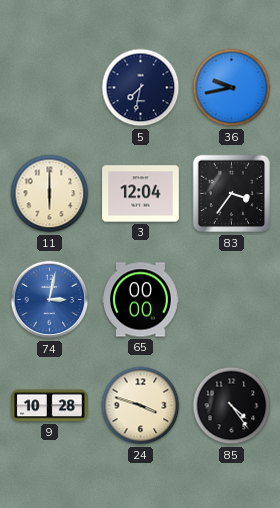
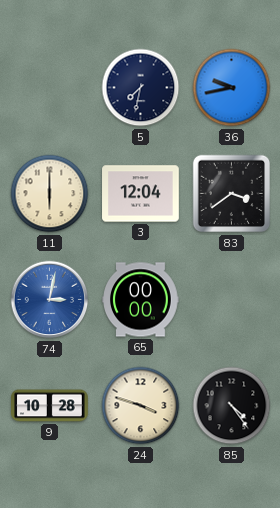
83: 3:36 -> 3:39
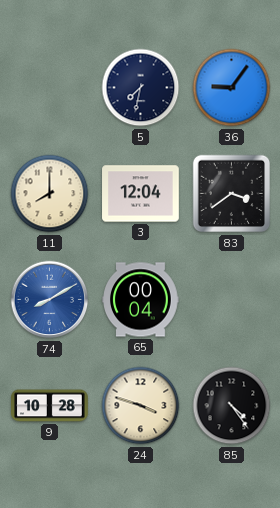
36: 9:43 -> 9:06
11: 6:00 -> 8:00
74: 3:02 -> 8:10
65: 00:00 -> 00:04
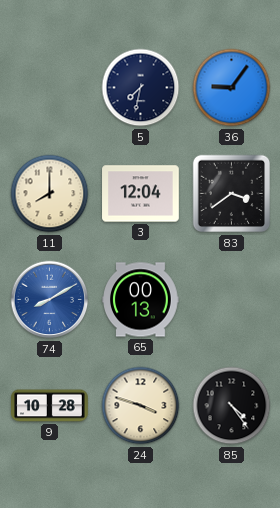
65: 00:04 -> 00:13
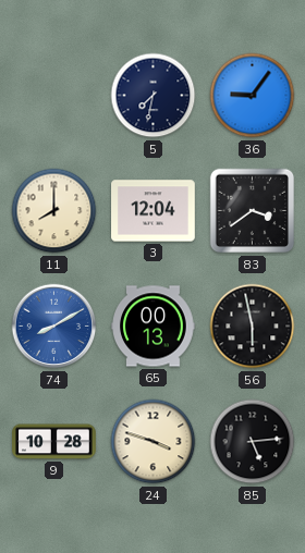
56: none -> 5:58
85: 4:24 -> 5:14
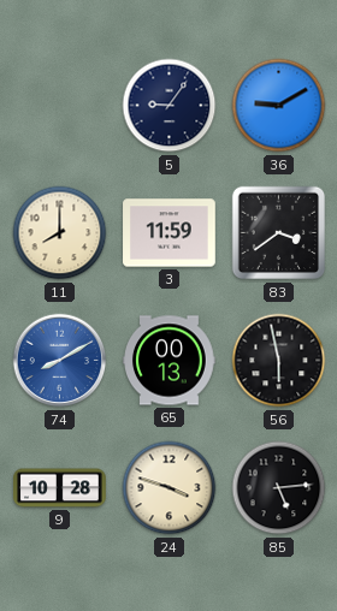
5: 7:32 -> 9:06
36: 9:06 -> 9:10
3: 12:04 -> 11:59
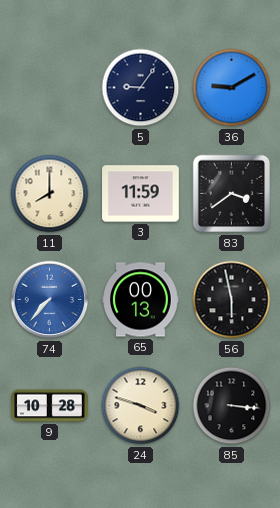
74: 8:10 -> 7:37
85: 5:14 -> 3:16
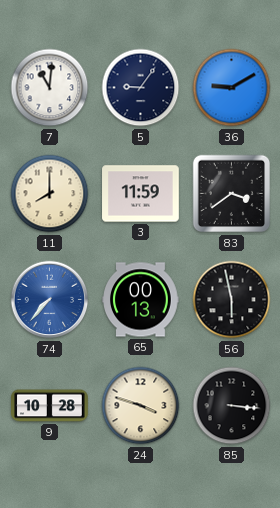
7: none -> 11:01
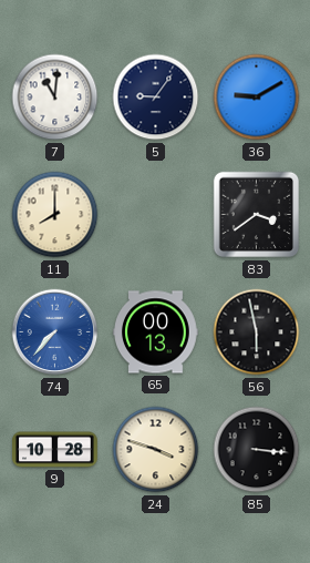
3: 11:59 -> none
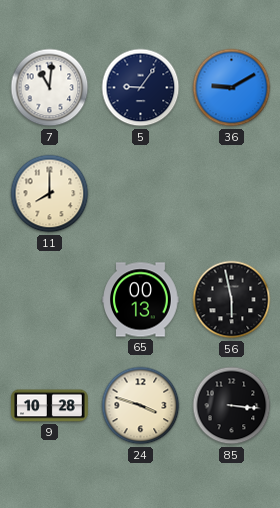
83: 3:39 -> none
74: 7:37 -> none
